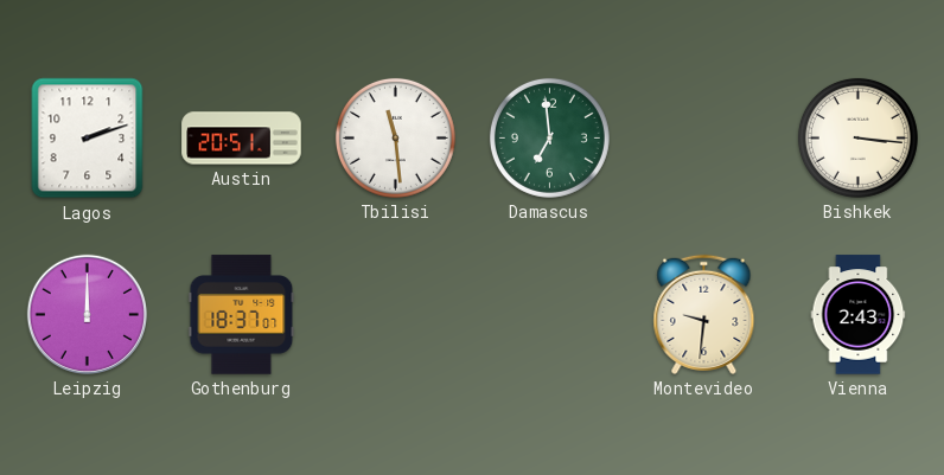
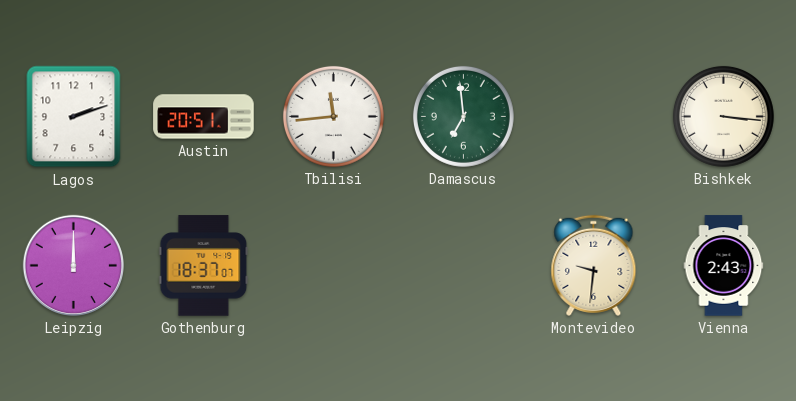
Tbilisi: 11:29 -> 11:44
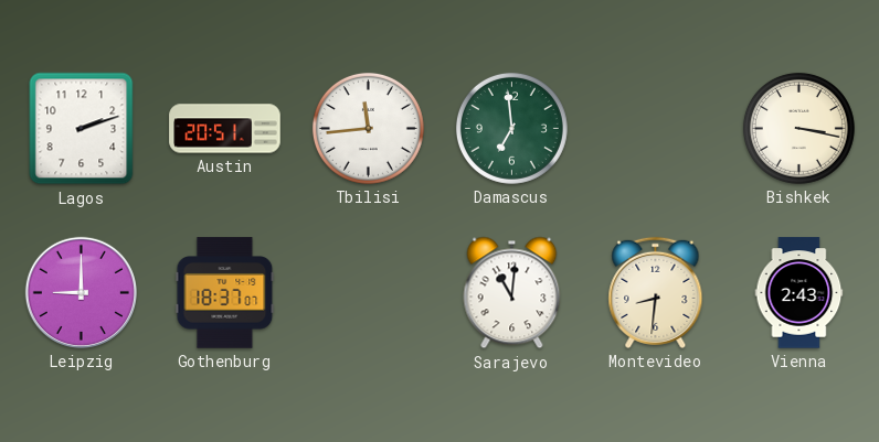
Bishkek: 3:16 -> 3:17
Leipzig: 12:00 -> 9:00
Sarajevo: none -> 11:01
Montevideo: 9:31 -> 8:31
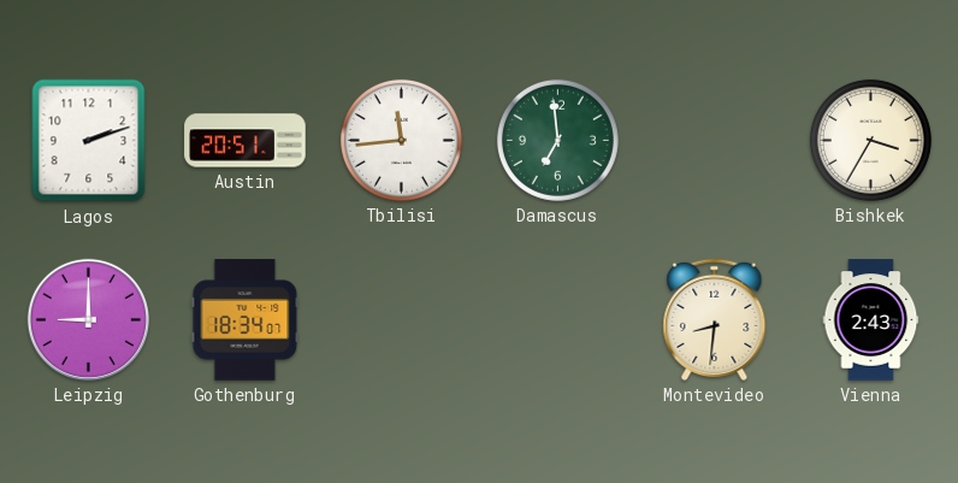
Bishkek: 3:17 -> 3:35
Gothenburg: 18:37 -> 18:34
Sarajevo: 11:01 -> none
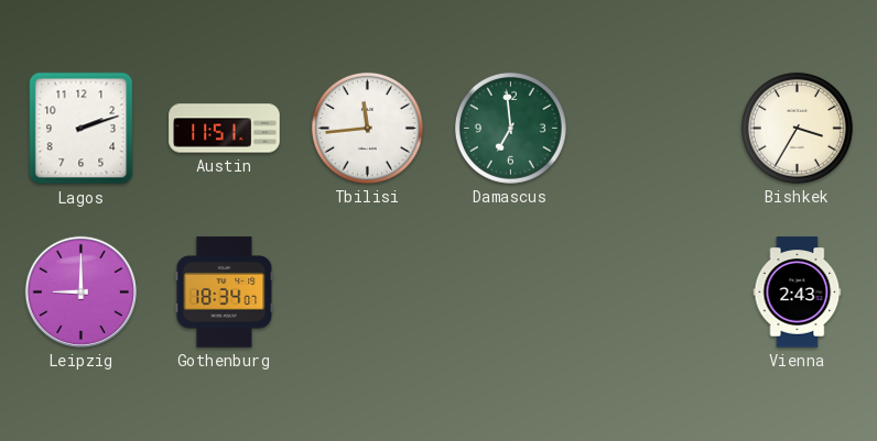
Austin: 20:51 -> 11:51
Montevideo: 8:31 -> none
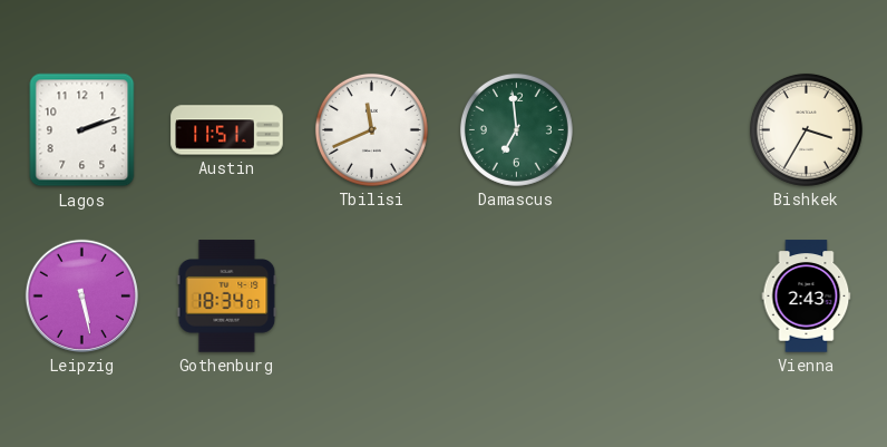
Tbilisi: 11:44 -> 11:41
Leipzig: 9:00 -> 5:28
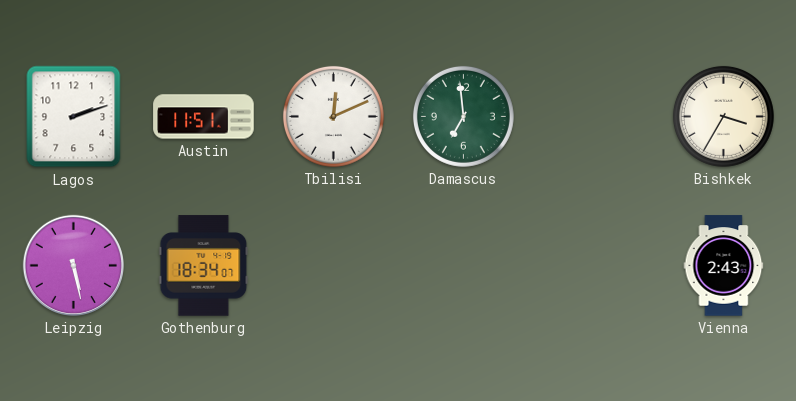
Tbilisi: 11:41 -> 12:11
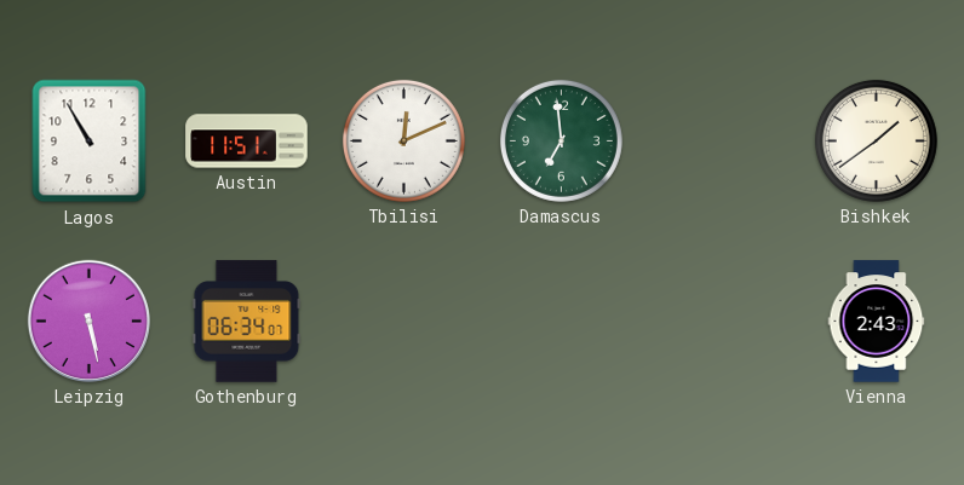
Lagos: 2:12 -> 10:55
Bishkek: 3:35 -> 1:39
Gothenburg: 18:34 -> 06:34
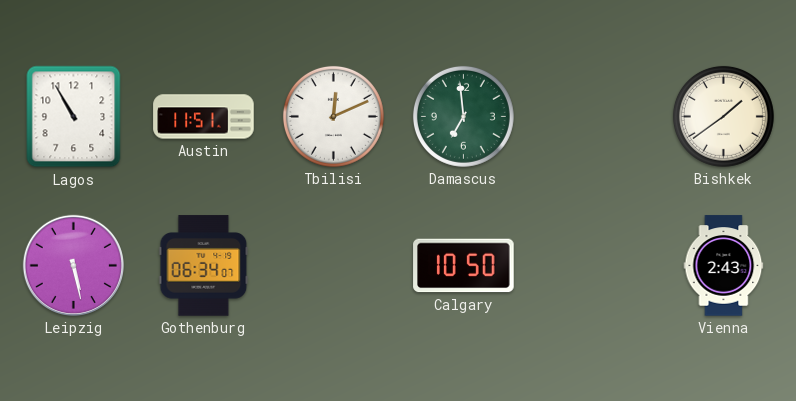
Calgary: none -> 10:50
